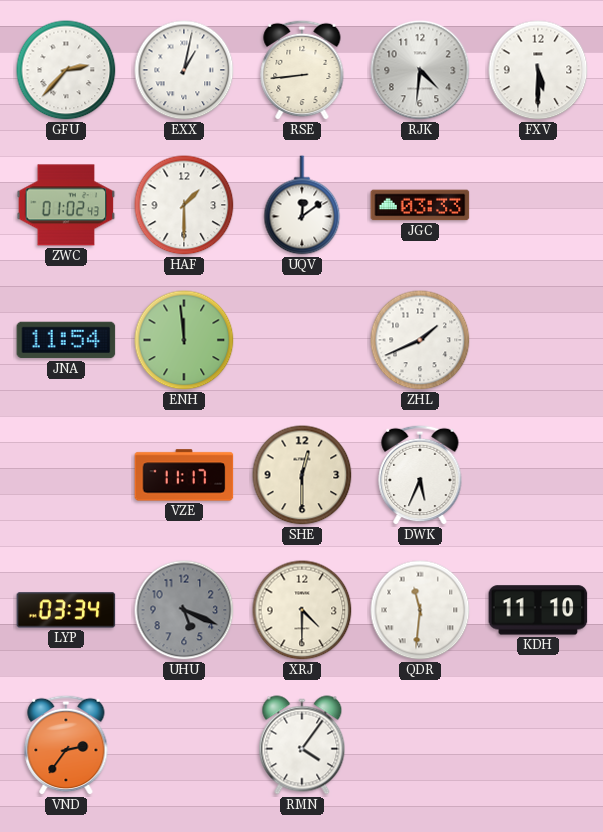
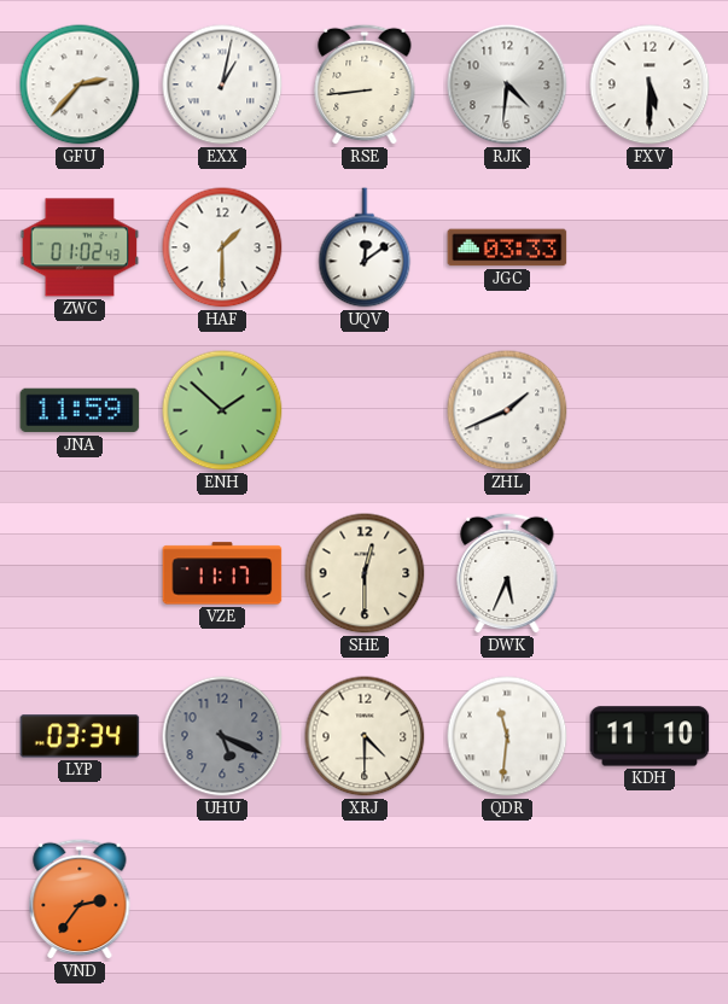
JNA: 11:54 -> 11:59
ENH: 11:59 -> 1:52
RMN: 4:06 -> none
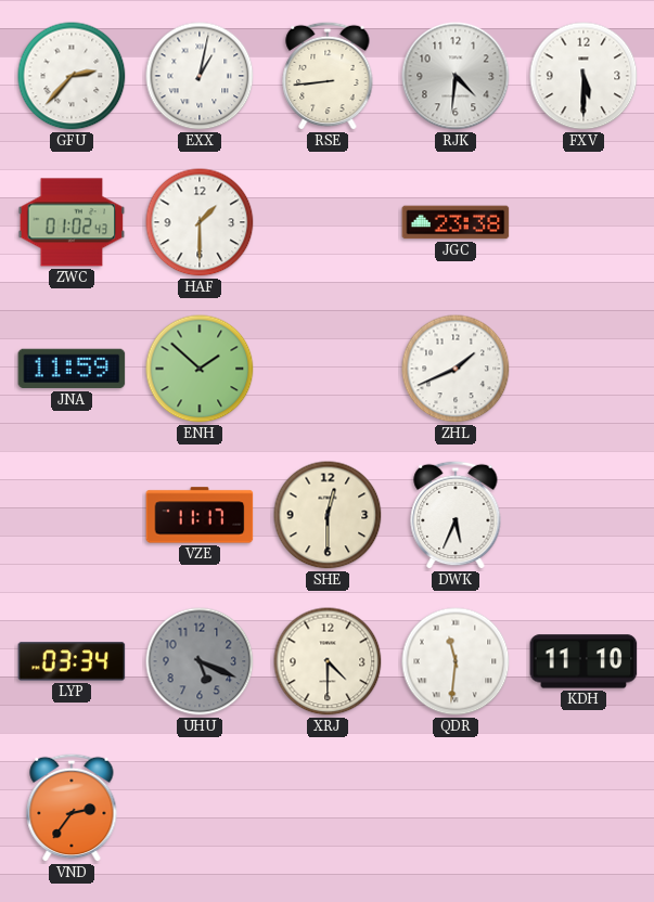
UQV: 12:09 -> none
JGC: 03:33 -> 23:38
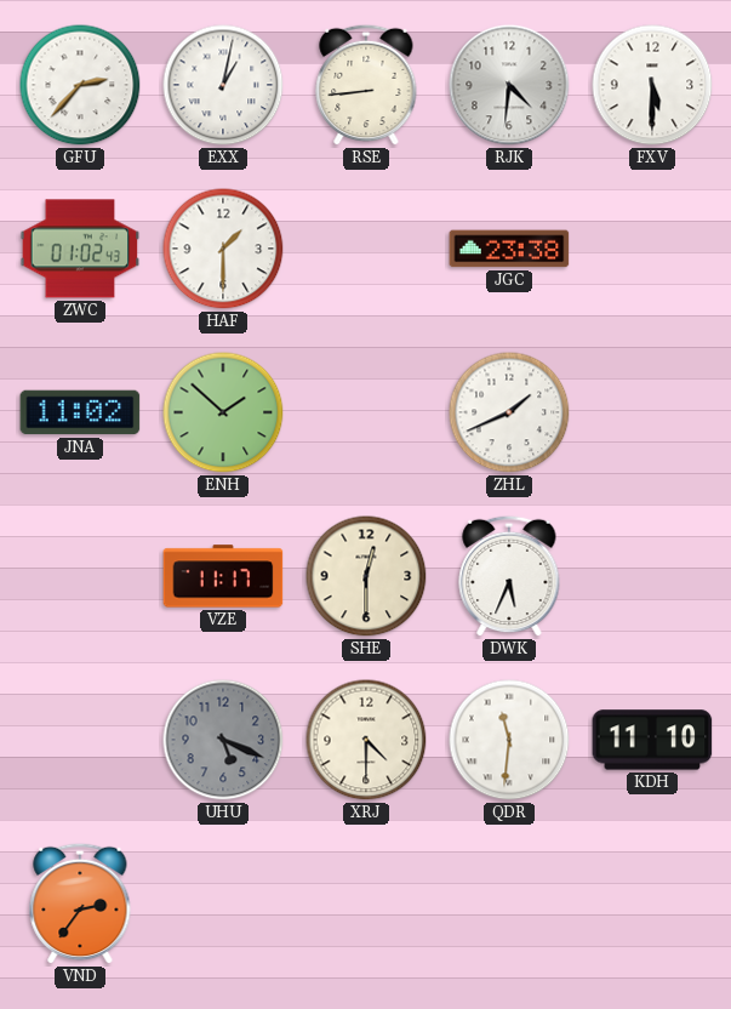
JNA: 11:59 -> 11:02
LYP: 03:34 -> none
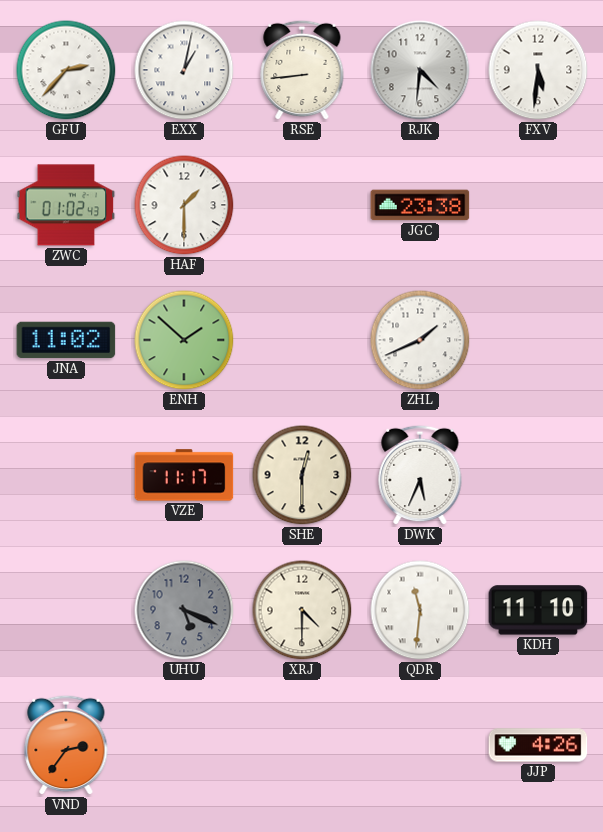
FXV: 5:30 -> 5:31
JJP: none -> 4:26
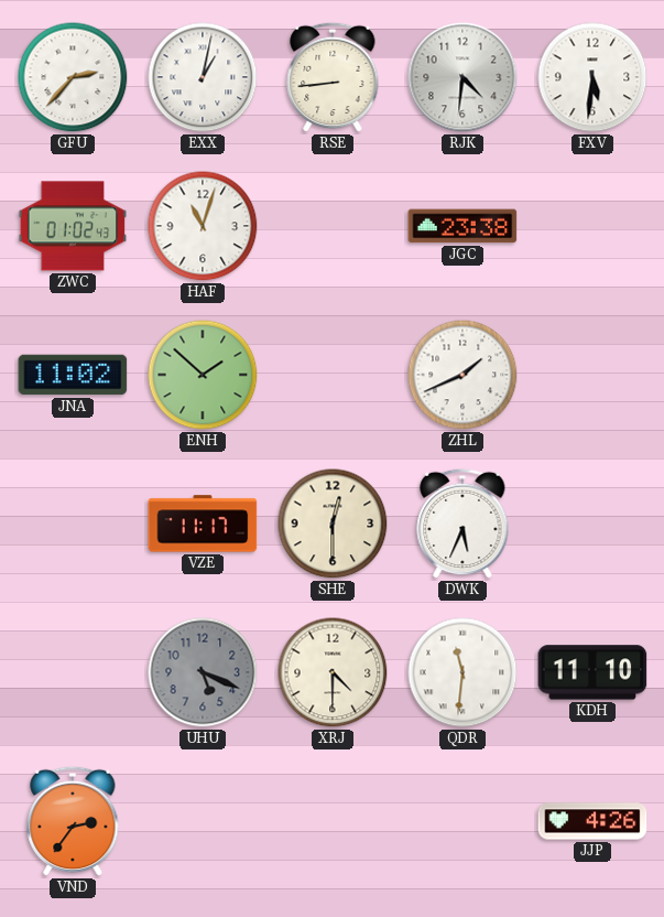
HAF: 1:30 -> 11:03
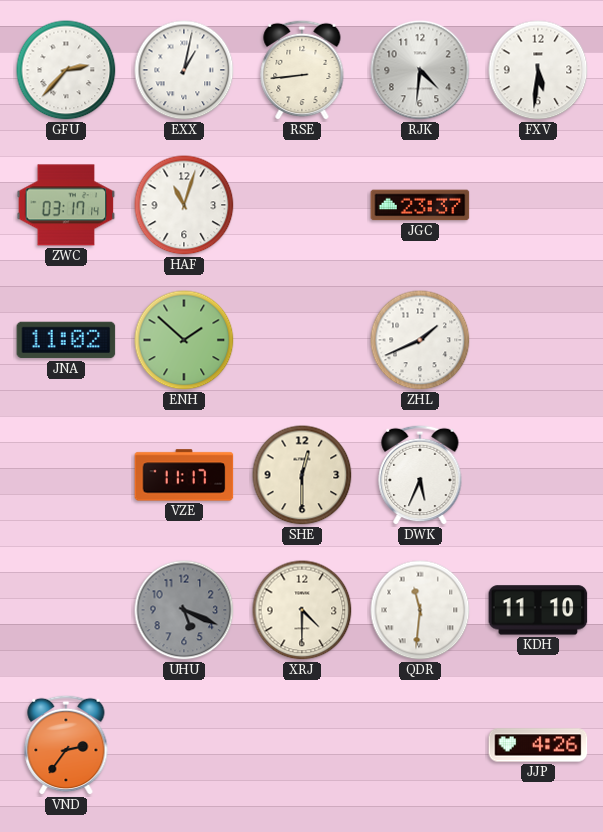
ZWC: 01:02 -> 03:17
JGC: 23:38 -> 23:37
